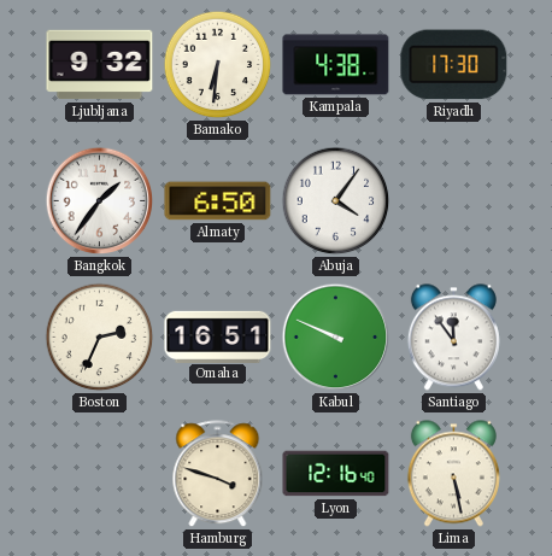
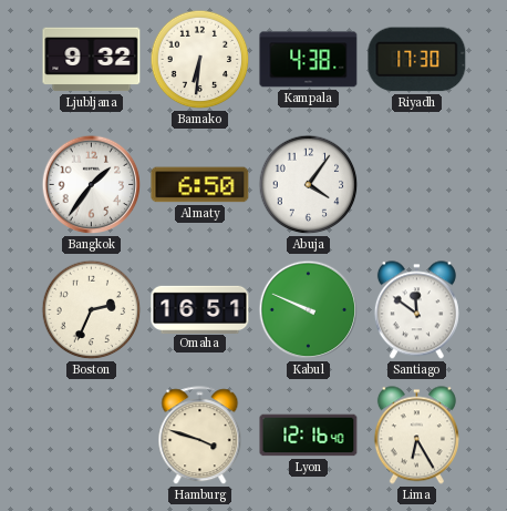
Santiago: 11:54 -> 11:51
Lima: 5:28 -> 6:25
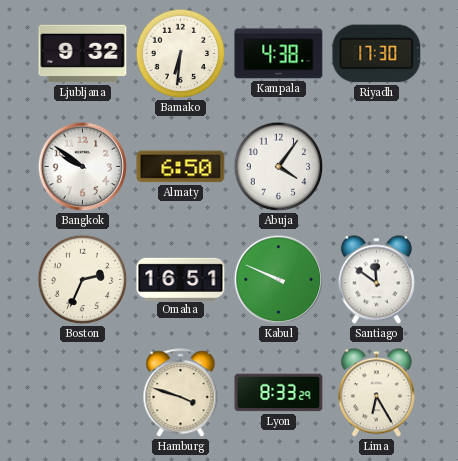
Bangkok: 1:36 -> 9:51
Lyon: 12:16 -> 8:33
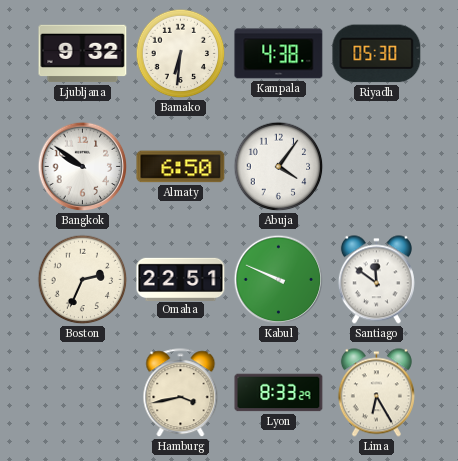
Riyadh: 17:30 -> 05:30
Omaha: 16:51 -> 22:51
Hamburg: 3:48 -> 3:43
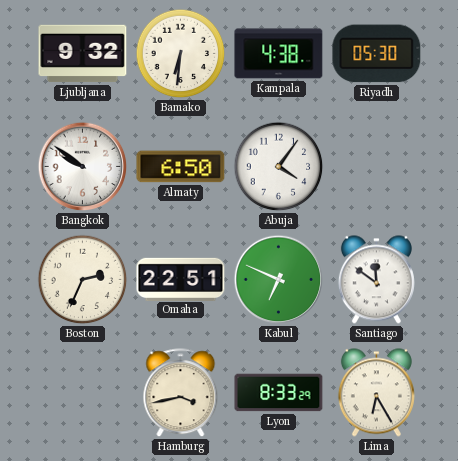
Kabul: 9:49 -> 6:49
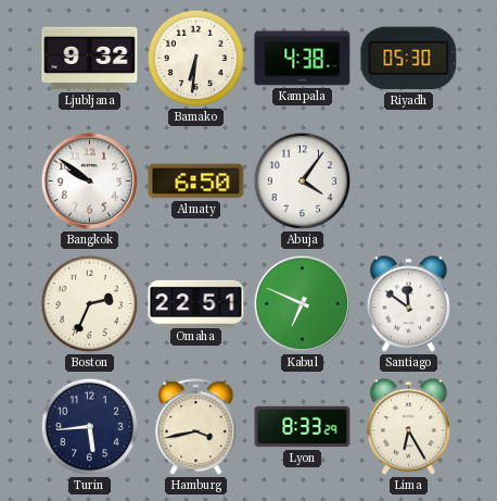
Turin: none -> 5:44
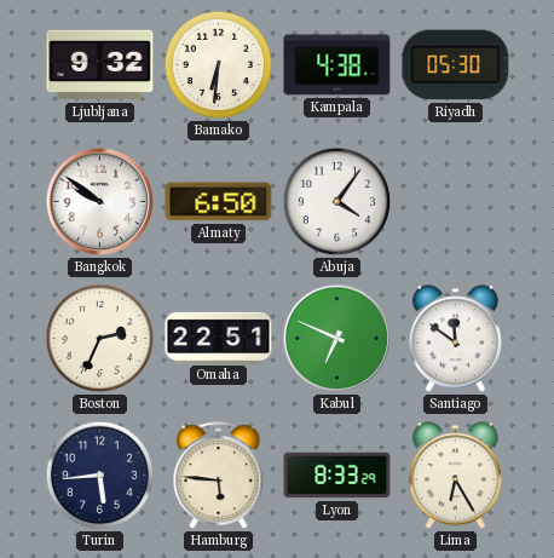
Hamburg: 3:43 -> 5:46
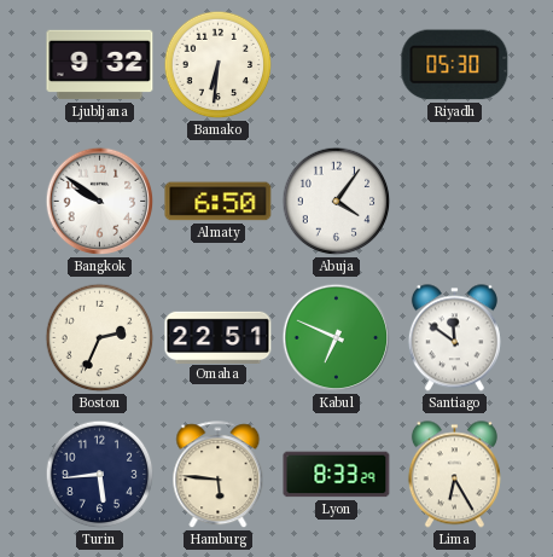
Kampala: 4:38 -> none
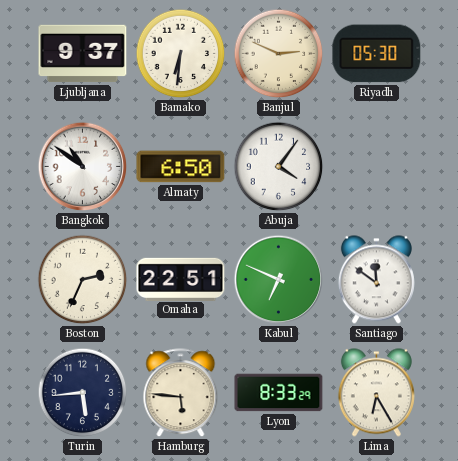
Ljubljana: 9:32 -> 9:37
Banjul: none -> 2:49
Bangkok: 9:51 -> 10:51
